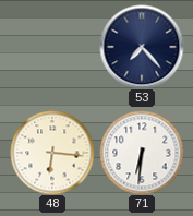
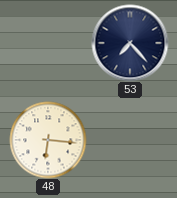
71: 6:31 -> none
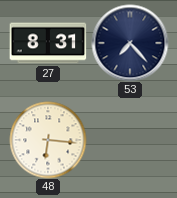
27: none -> 8:31
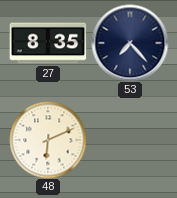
27: 8:31 -> 8:35
48: 6:16 -> 6:11
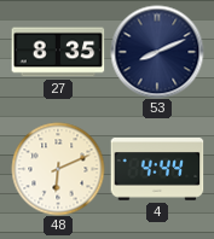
53: 7:23 -> 8:11
4: none -> 4:44
